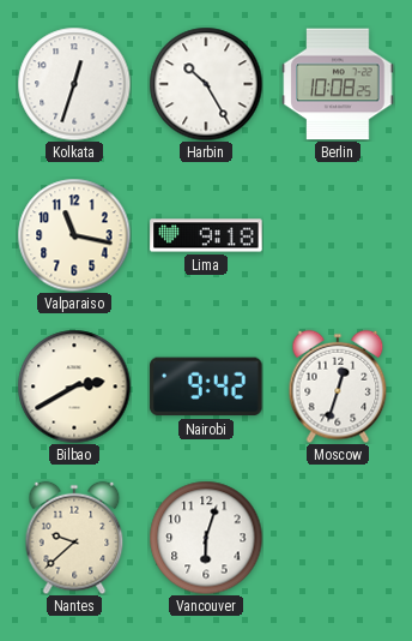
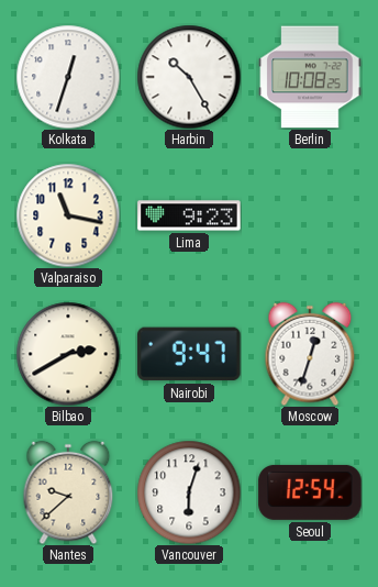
Lima: 9:18 -> 9:23
Nairobi: 9:42 -> 9:47
Seoul: none -> 12:54
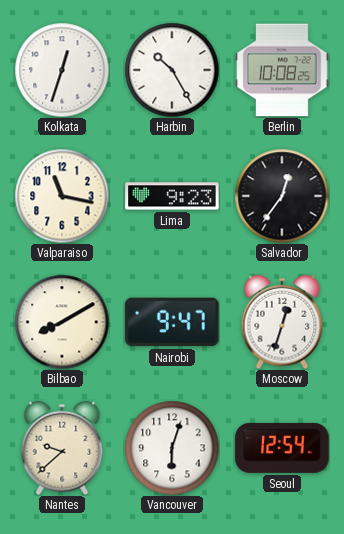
Salvador: none -> 12:36
Bilbao: 2:40 -> 8:10
